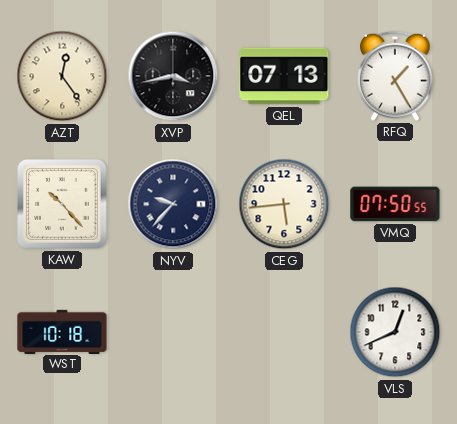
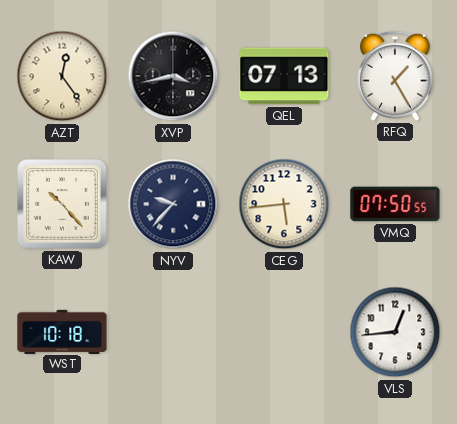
VLS: 12:41 -> 12:44
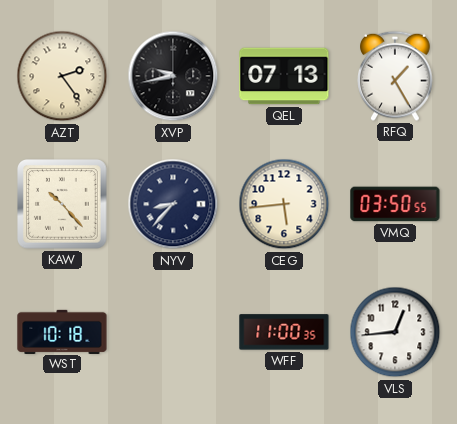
AZT: 12:24 -> 2:24
XVP: 3:43 -> 9:43
NYV: 9:37 -> 8:37
VMQ: 07:50 -> 03:50
WFF: none -> 11:00
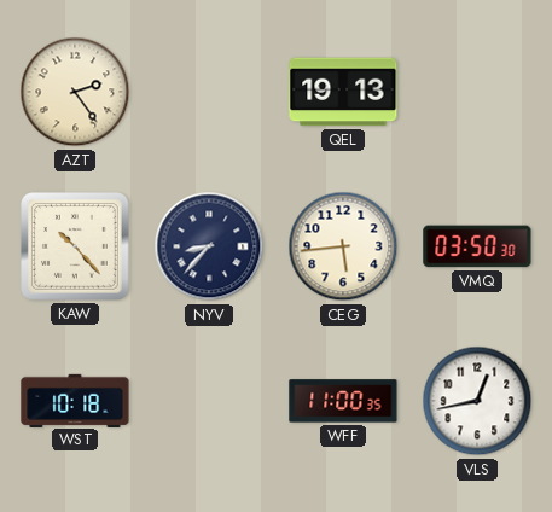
XVP: 9:43 -> none
QEL: 07:13 -> 19:13
RFQ: 1:25 -> none
VMQ: 03:50:55 -> 03:50:30
VLS: 12:44 -> 12:43
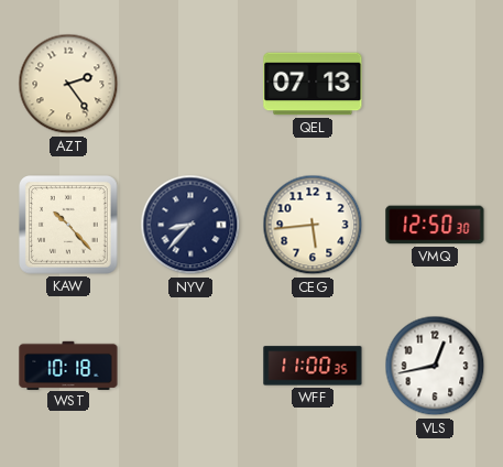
QEL: 19:13 -> 07:13
VMQ: 03:50 -> 12:50
